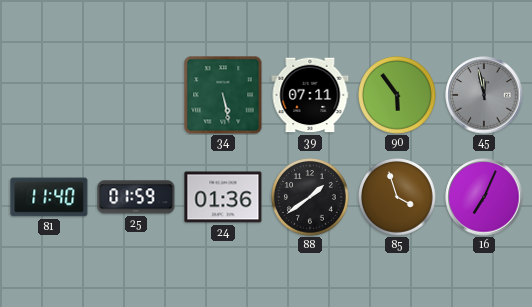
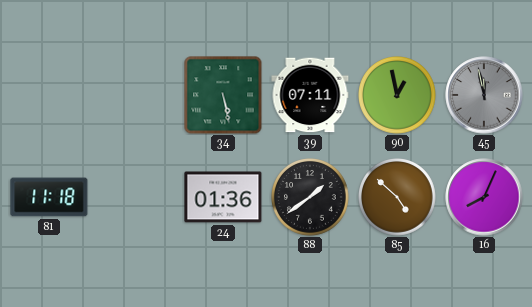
90: 5:54 -> 12:58
81: 11:40 -> 11:18
25: 01:59 -> none
85: 3:57 -> 4:52
16: 7:04 -> 8:04
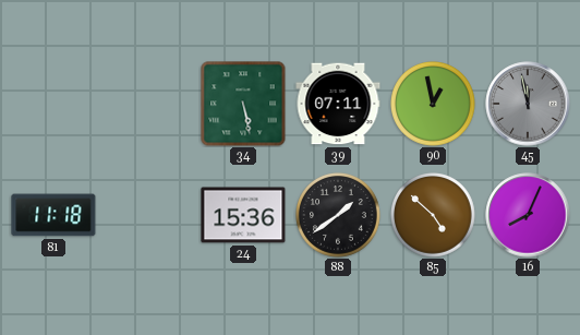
24: 01:36 -> 15:36
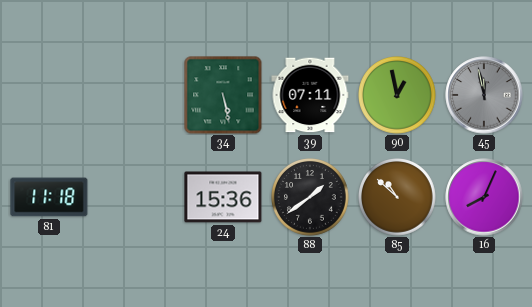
85: 4:52 -> 10:52
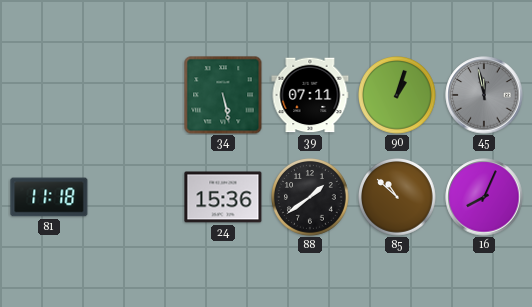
90: 12:58 -> 1:03
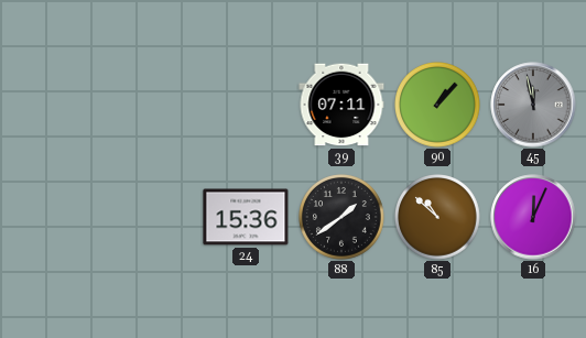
34: 5:28 -> none
90: 1:03 -> 1:07
81: 11:18 -> none
16: 8:04 -> 12:04
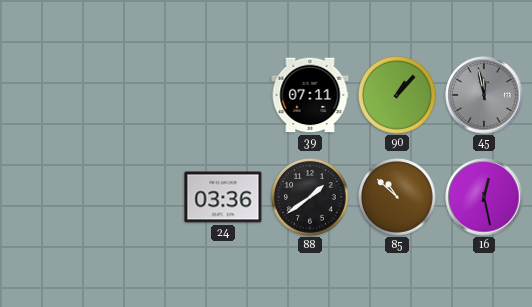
24: 15:36 -> 03:36
16: 12:04 -> 12:28
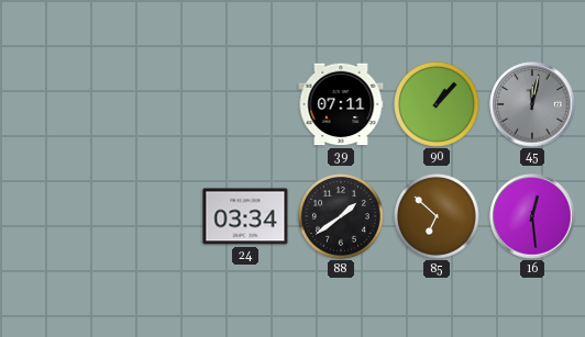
45: 11:58 -> 12:02
24: 03:36 -> 03:34
85: 10:52 -> 6:52
16: 12:28 -> 12:29
